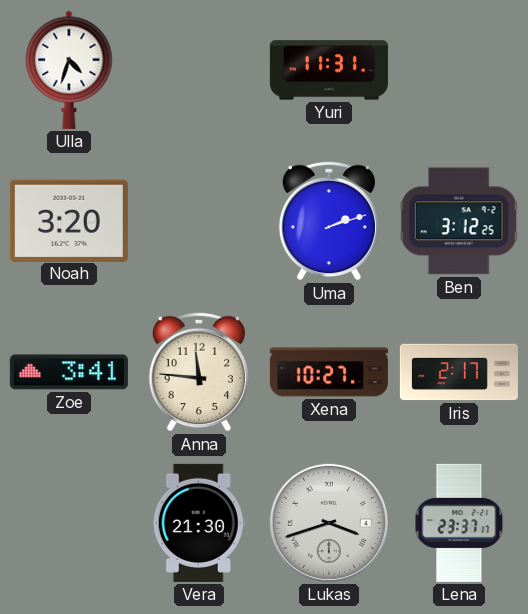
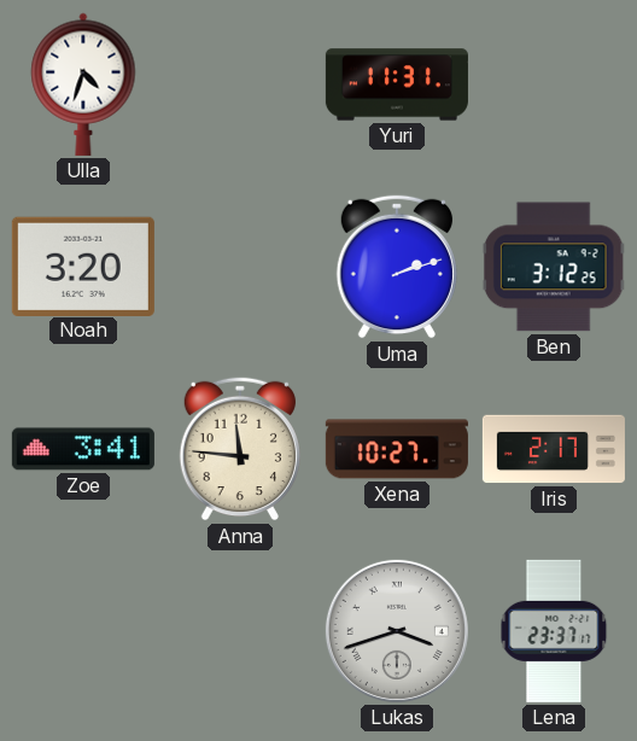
Vera: 21:30 -> none
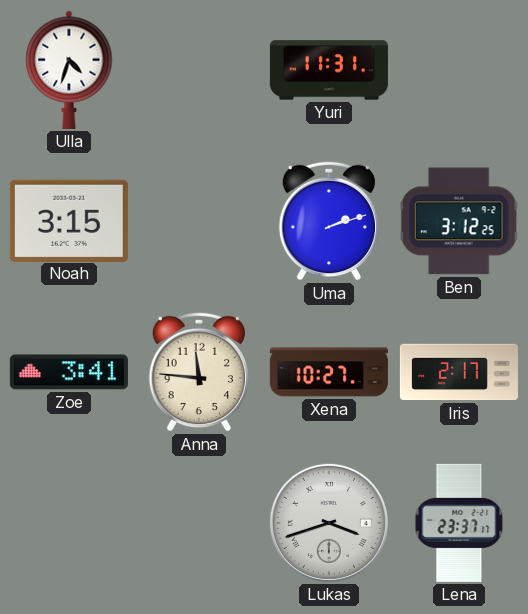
Noah: 3:20 -> 3:15
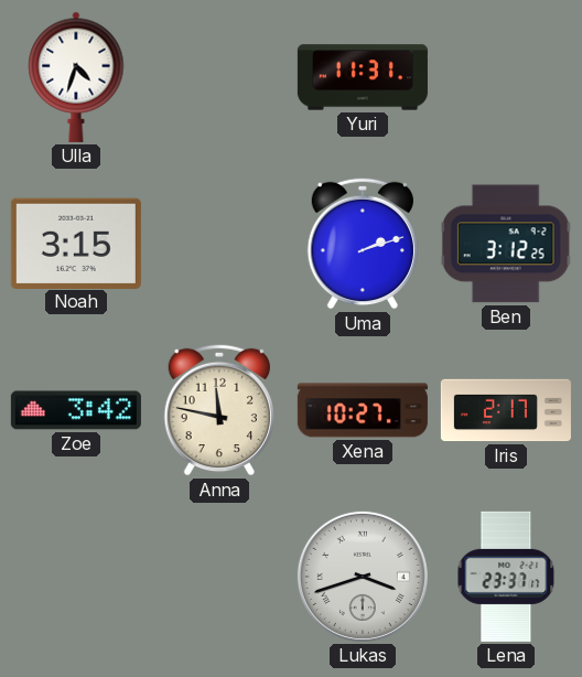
Zoe: 3:41 -> 3:42
Anna: 11:46 -> 11:47
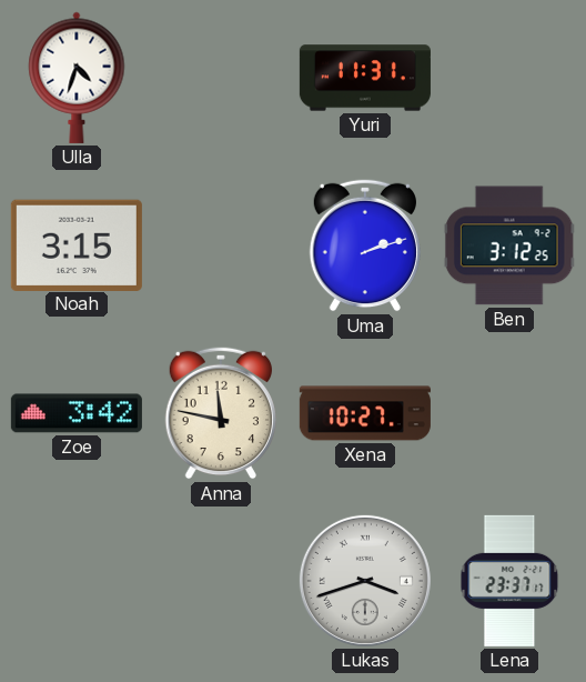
Iris: 2:17 -> none
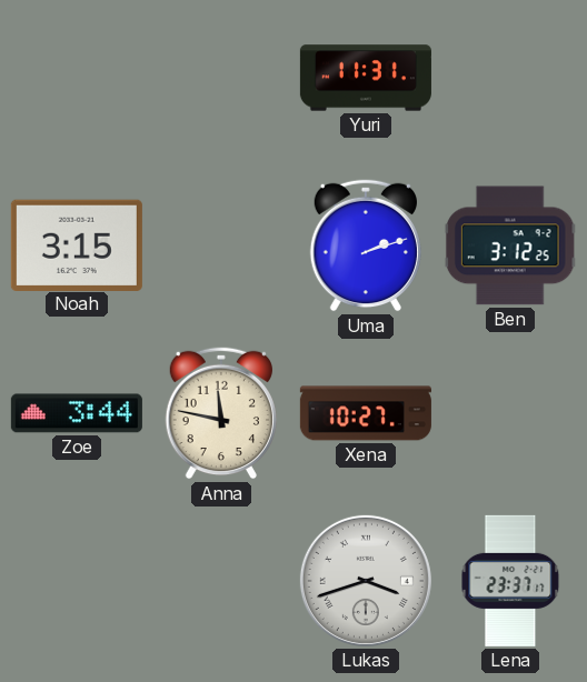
Ulla: 4:33 -> none
Zoe: 3:42 -> 3:44
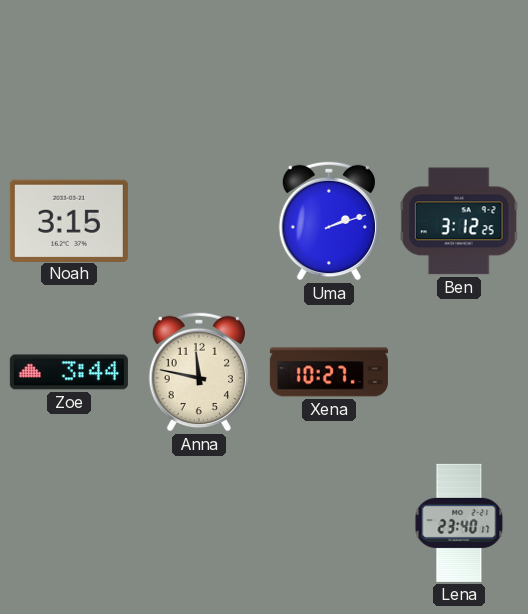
Yuri: 11:31 -> none
Lukas: 3:42 -> none
Lena: 23:37 -> 23:40
